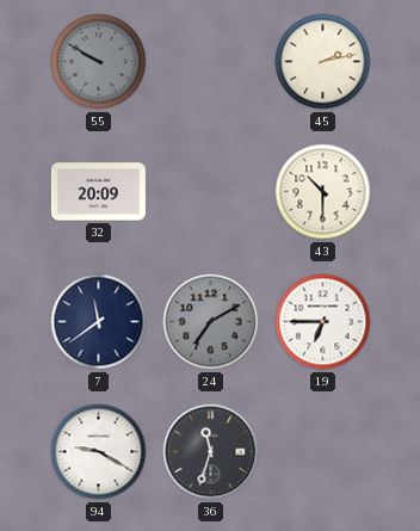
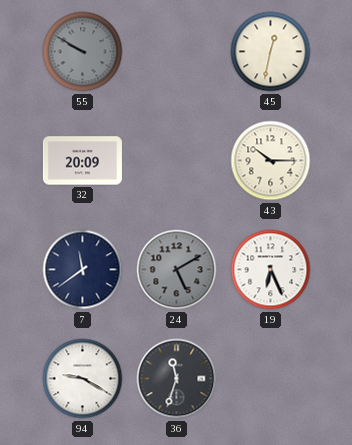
45: 2:13 -> 12:32
43: 10:30 -> 10:15
24: 7:10 -> 5:10
19: 6:45 -> 6:26
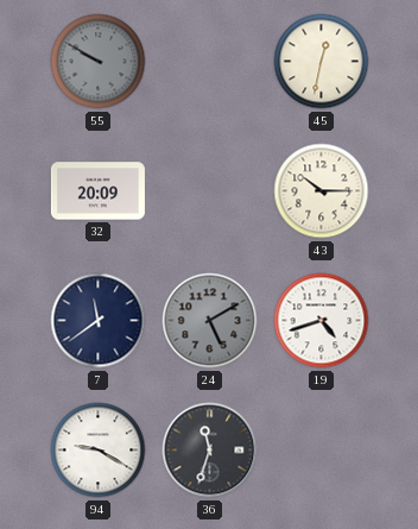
19: 6:26 -> 4:42
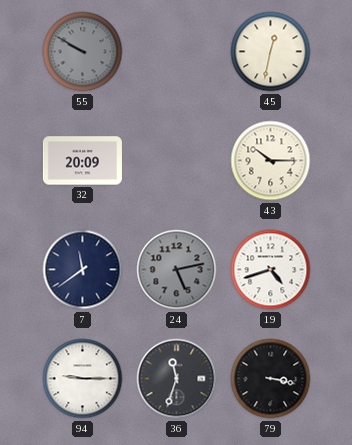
24: 5:10 -> 5:13
94: 9:20 -> 9:15
79: none -> 3:17
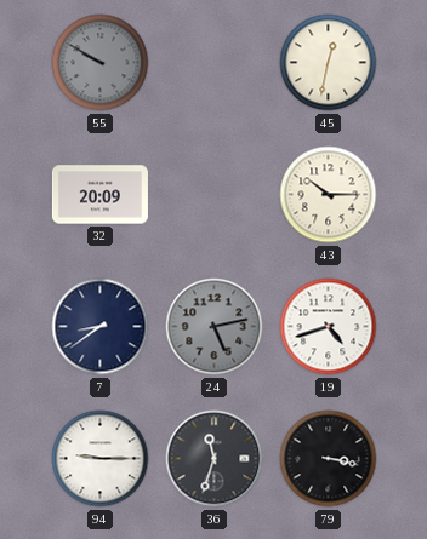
7: 11:39 -> 8:39
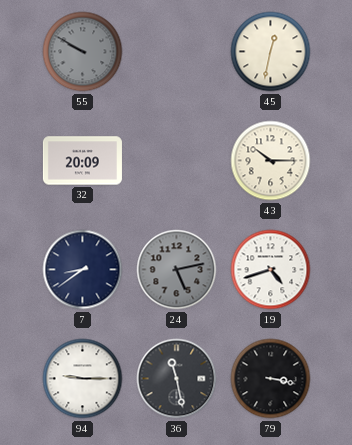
36: 11:33 -> 11:28
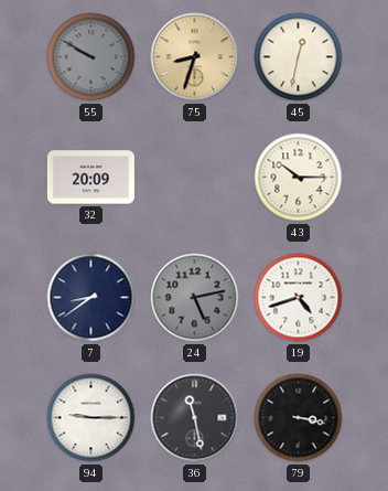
75: none -> 8:33
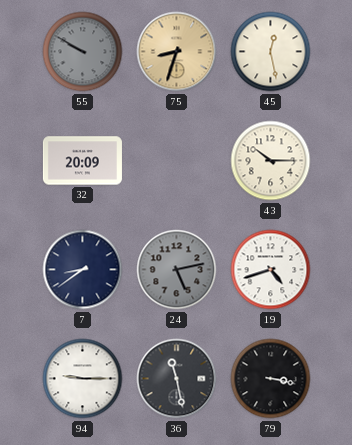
45: 12:32 -> 12:28
